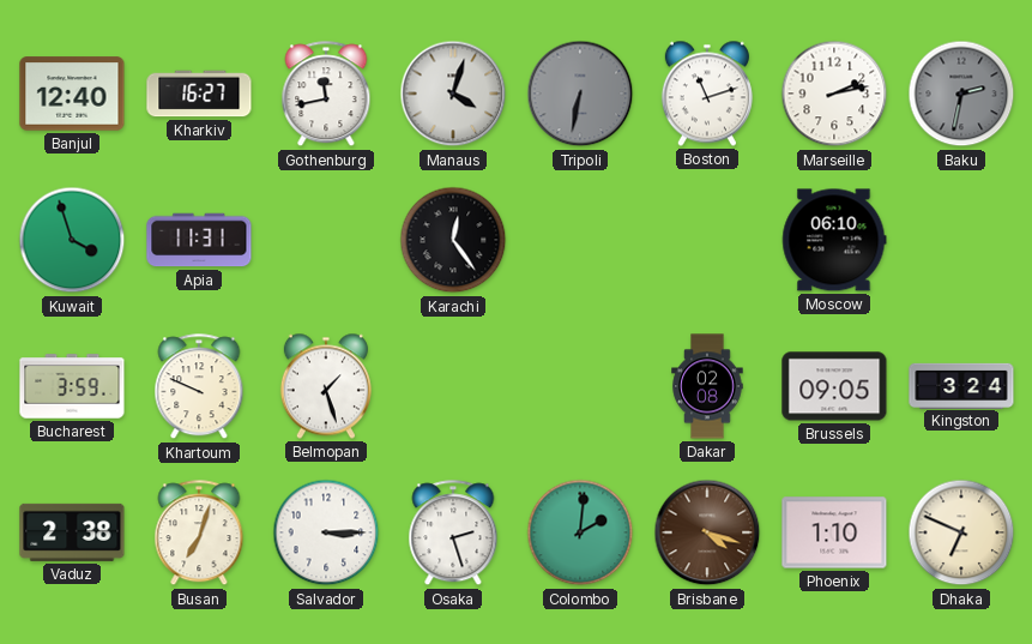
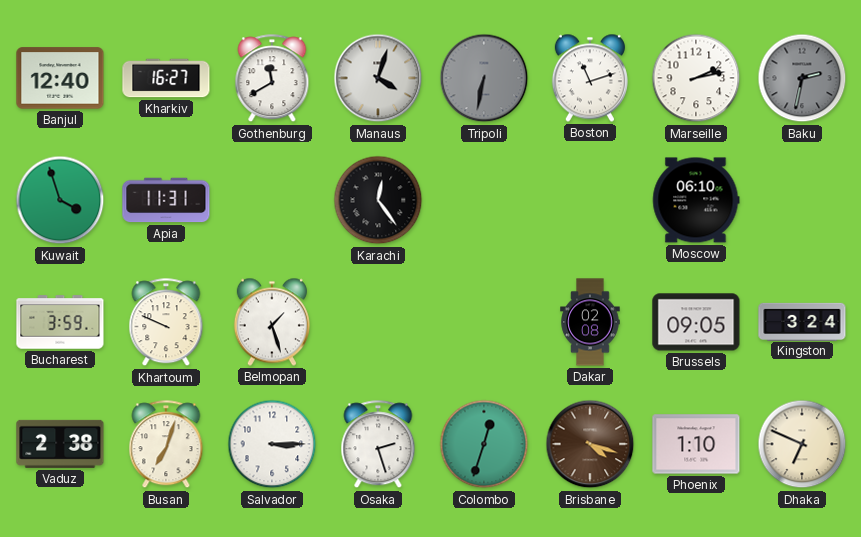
Gothenburg: 11:43 -> 11:40
Colombo: 2:01 -> 12:33
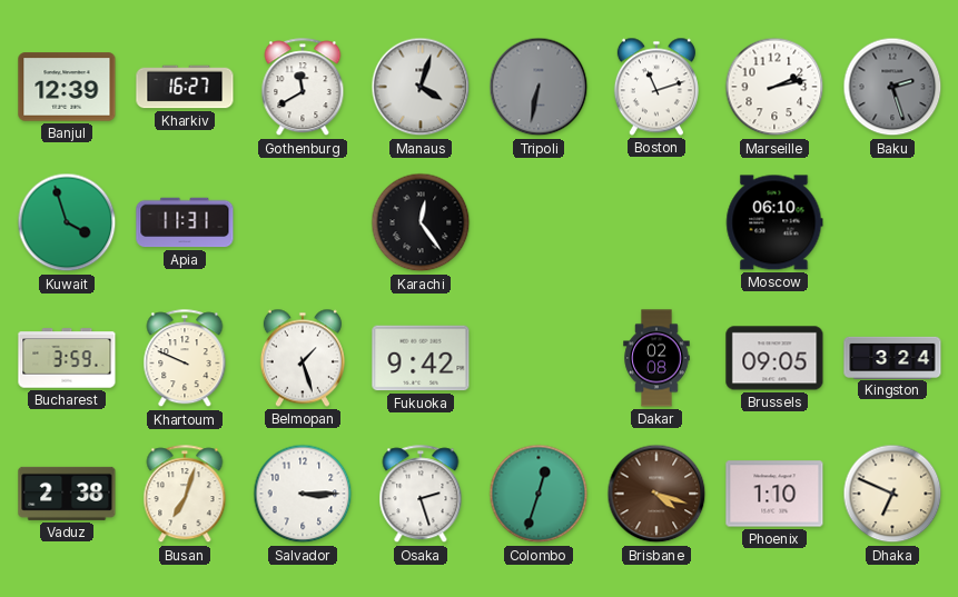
Banjul: 12:40 -> 12:39
Baku: 2:32 -> 2:27
Fukuoka: none -> 9:42
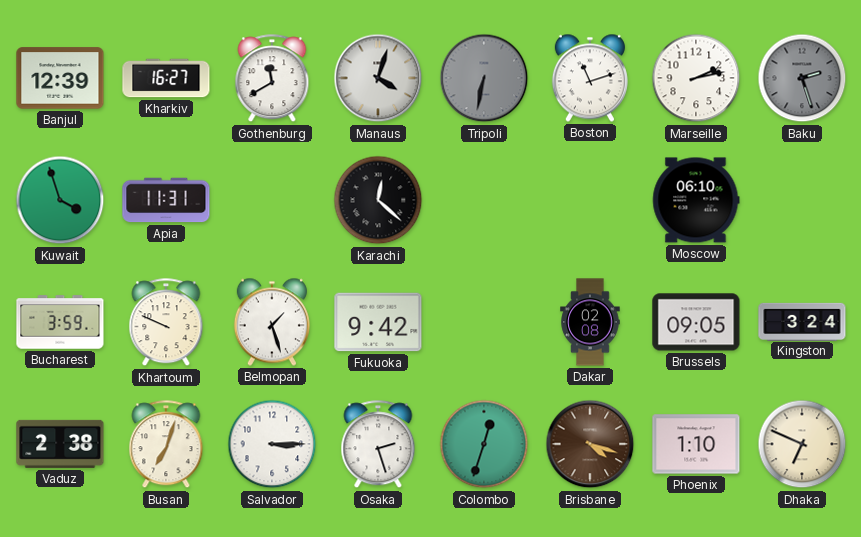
Karachi: 12:24 -> 12:22
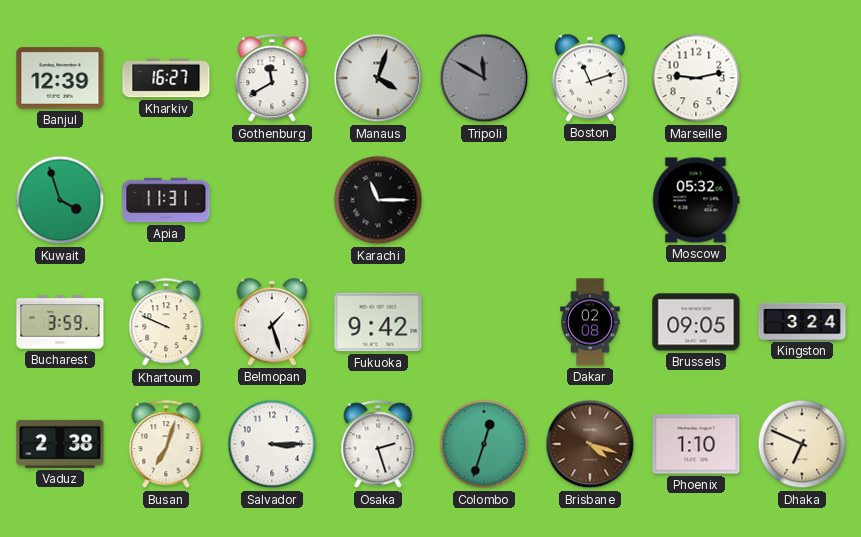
Tripoli: 6:32 -> 11:50
Marseille: 2:13 -> 9:13
Baku: 2:27 -> none
Karachi: 12:22 -> 11:15
Moscow: 06:10 -> 05:32
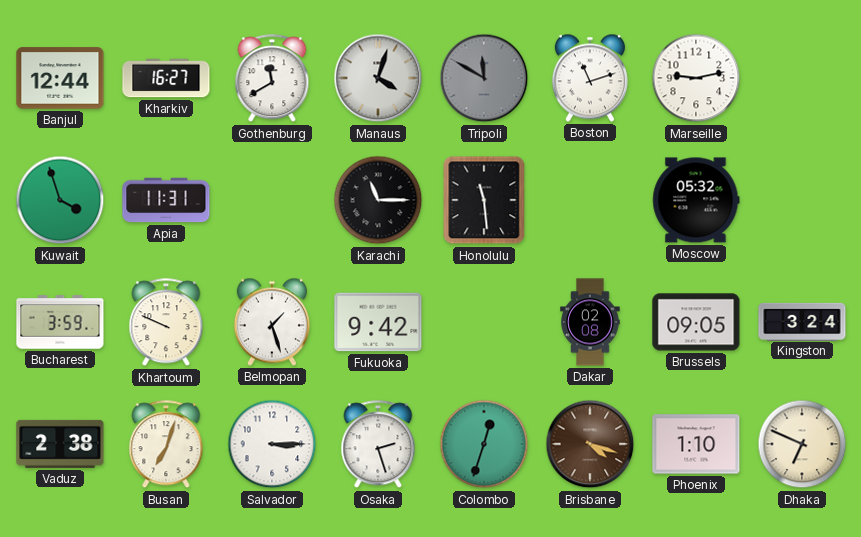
Banjul: 12:39 -> 12:44
Honolulu: none -> 11:29
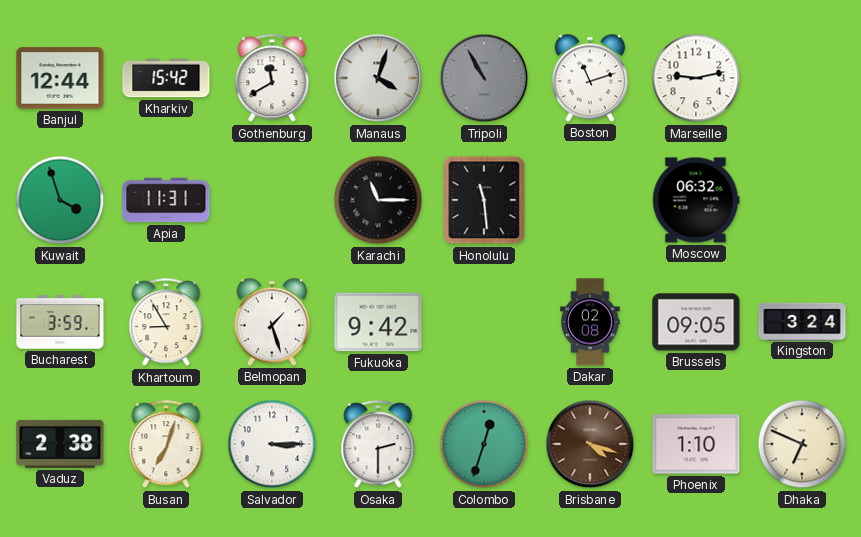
Kharkiv: 16:27 -> 15:42
Tripoli: 11:50 -> 10:55
Moscow: 05:32 -> 06:32
Khartoum: 9:49 -> 8:55
Osaka: 2:27 -> 2:30
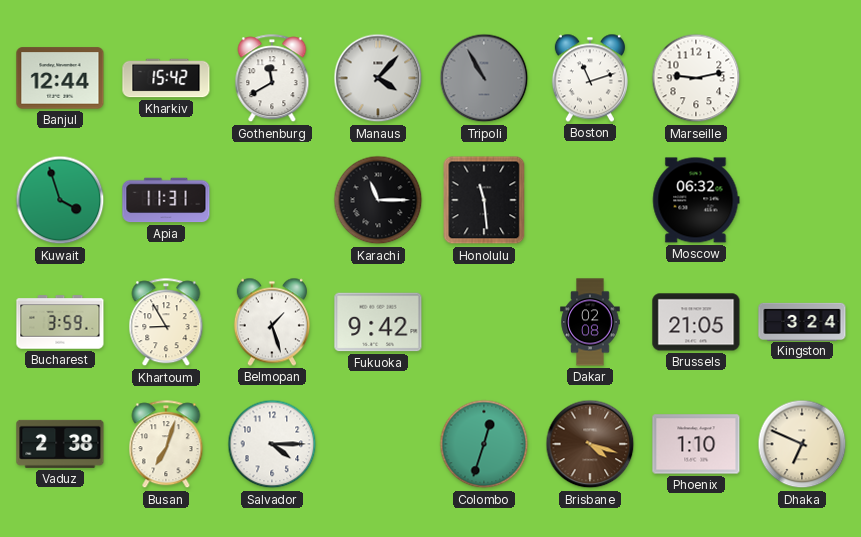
Manaus: 4:03 -> 4:07
Brussels: 09:05 -> 21:05
Salvador: 3:15 -> 4:15
Osaka: 2:30 -> none
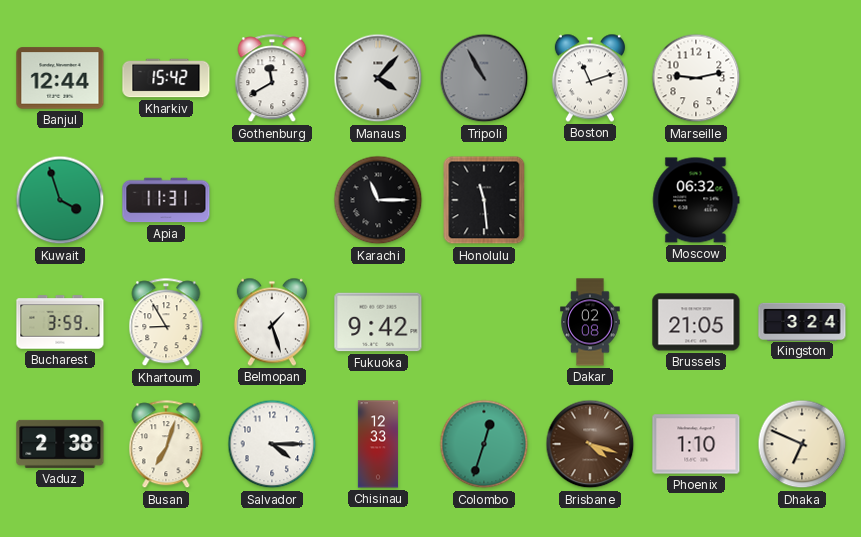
Chisinau: none -> 12:33
